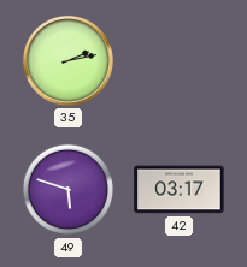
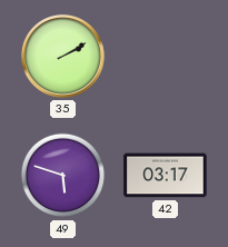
35: 2:13 -> 2:10
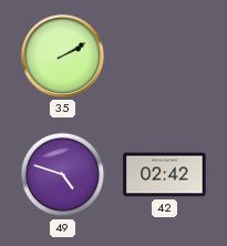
49: 5:48 -> 4:48
42: 03:17 -> 02:42
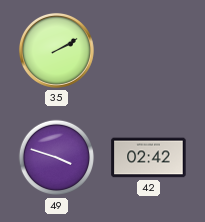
49: 4:48 -> 3:48
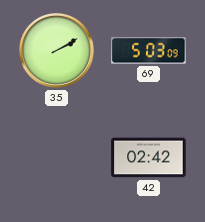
69: none -> 5:03
49: 3:48 -> none
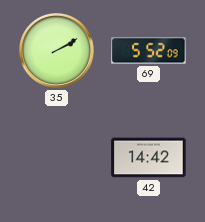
69: 5:03 -> 5:52
42: 02:42 -> 14:42
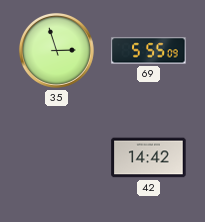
35: 2:10 -> 2:57
69: 5:52 -> 5:55
